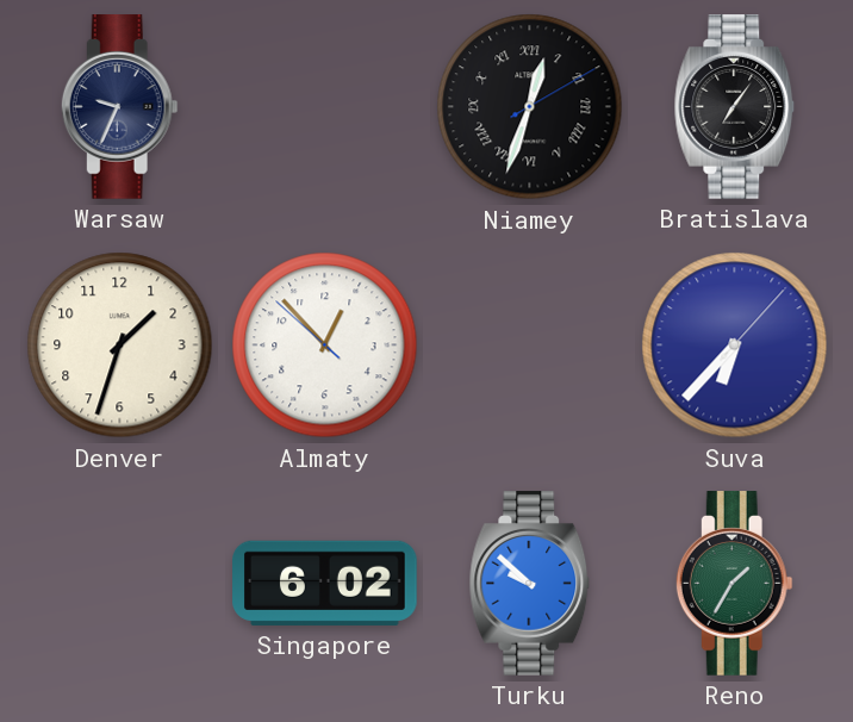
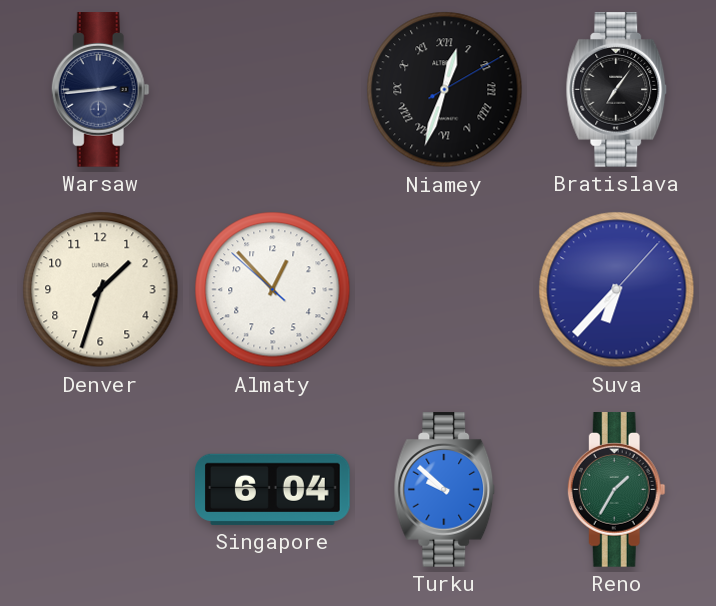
Warsaw: 9:34 -> 2:44
Singapore: 6:02 -> 6:04
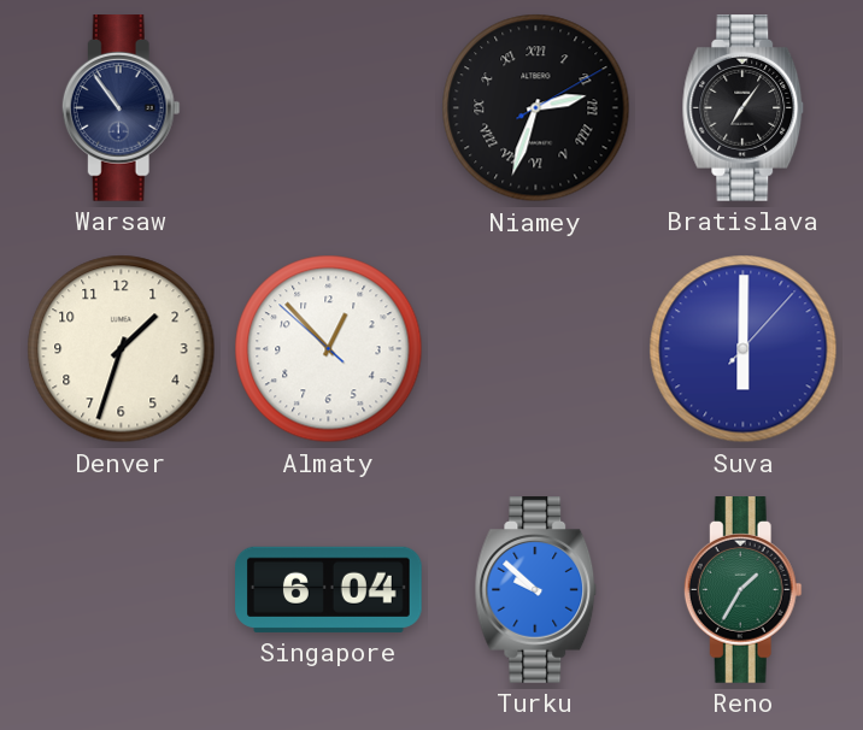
Warsaw: 2:44 -> 10:54
Niamey: 12:33 -> 2:33
Suva: 6:37 -> 6:00
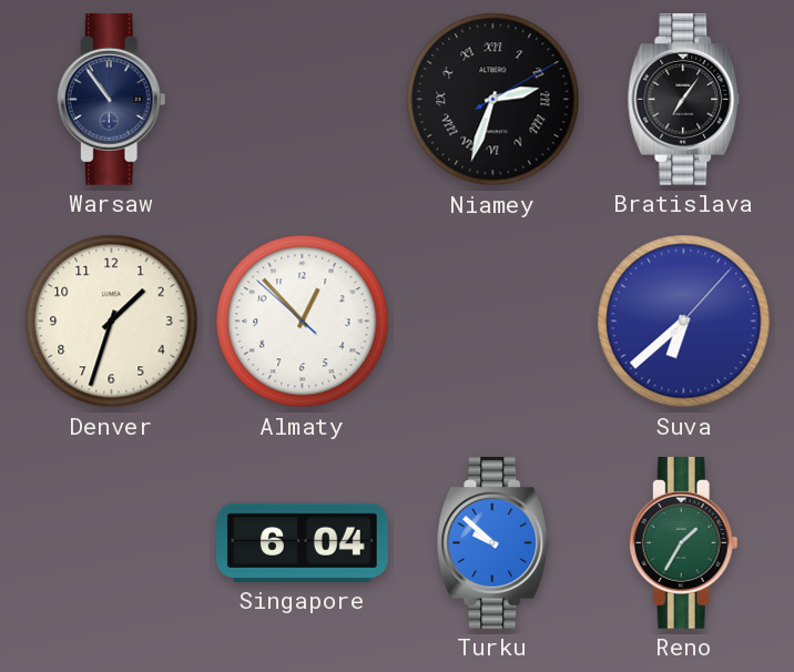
Suva: 6:00 -> 6:38
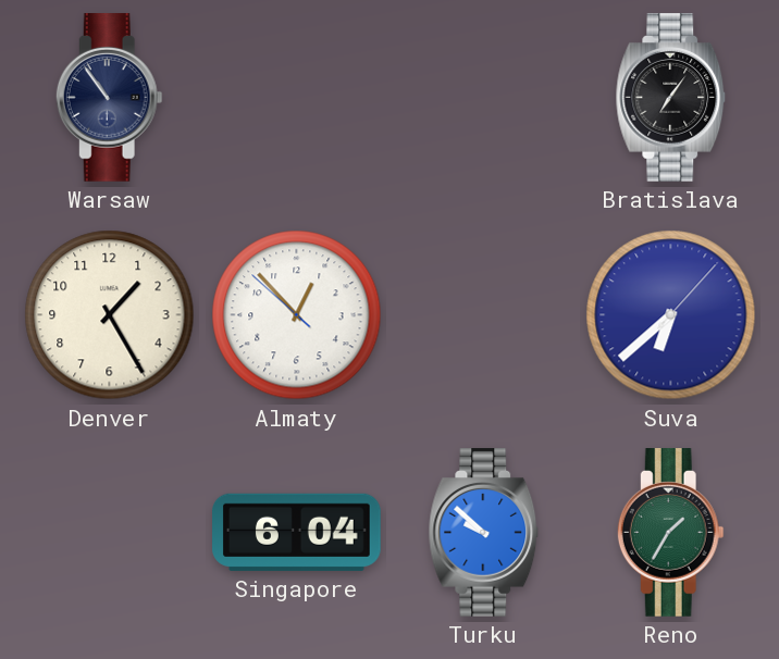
Niamey: 2:33 -> none
Denver: 1:33 -> 1:25
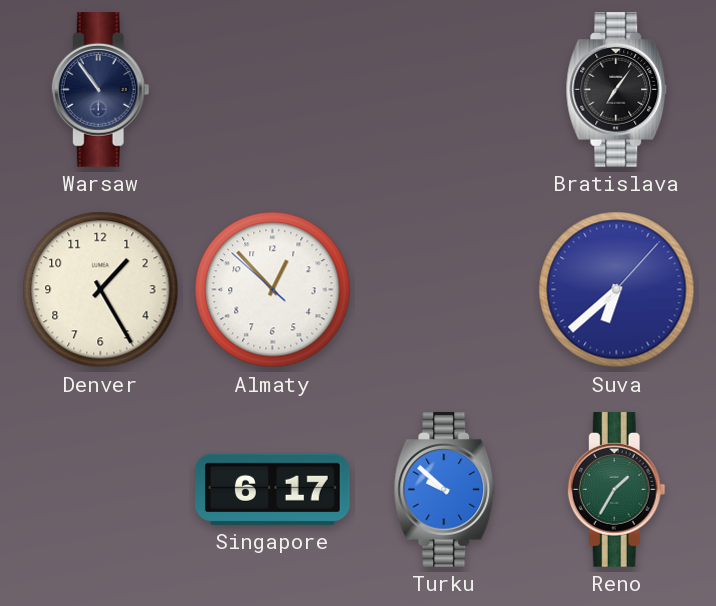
Singapore: 6:04 -> 6:17
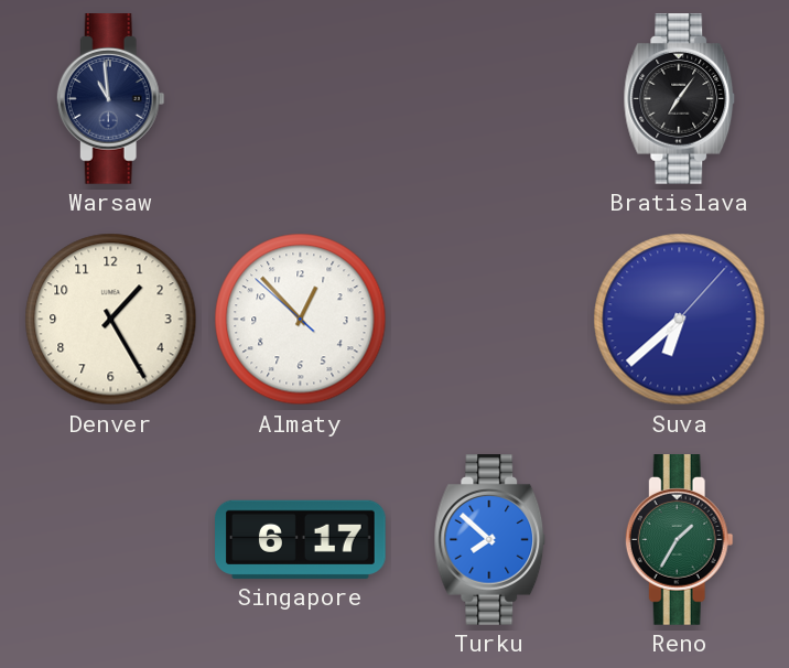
Warsaw: 10:54 -> 10:59
Turku: 9:52 -> 7:52
